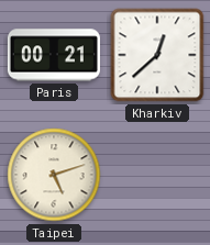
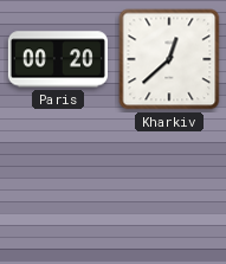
Paris: 00:21 -> 00:20
Taipei: 5:12 -> none
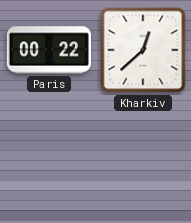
Paris: 00:20 -> 00:22
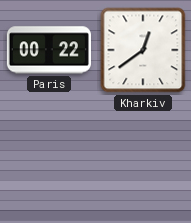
Kharkiv: 12:38 -> 12:39
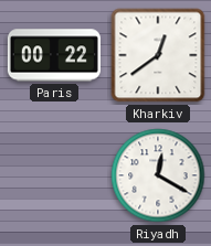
Riyadh: none -> 12:20
